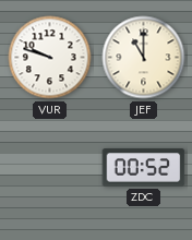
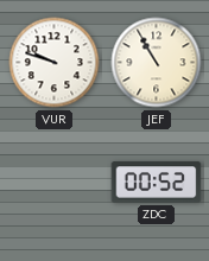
JEF: 11:00 -> 10:55
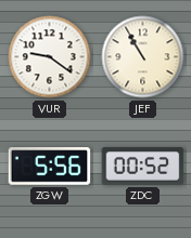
VUR: 9:48 -> 9:21
ZGW: none -> 5:56
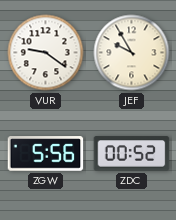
JEF: 10:55 -> 9:55
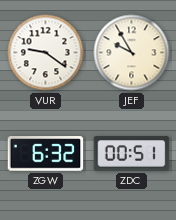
ZGW: 5:56 -> 6:32
ZDC: 00:52 -> 00:51
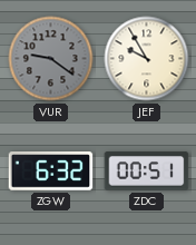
VUR dial: white -> grey
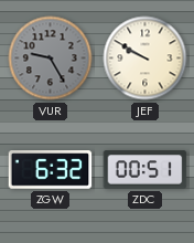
VUR: 9:21 -> 9:25
JEF: 9:55 -> 9:50
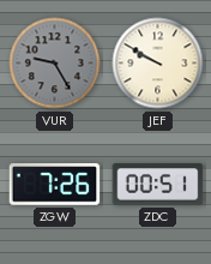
ZGW: 6:32 -> 7:26
